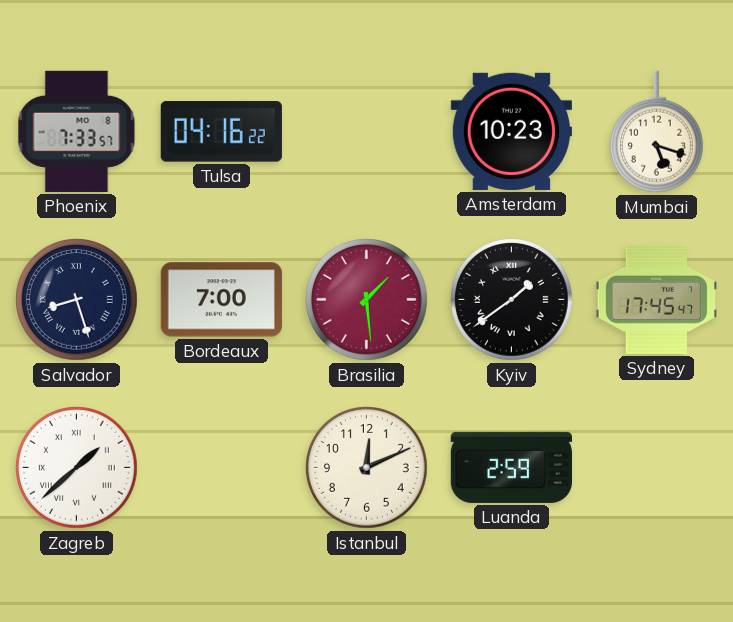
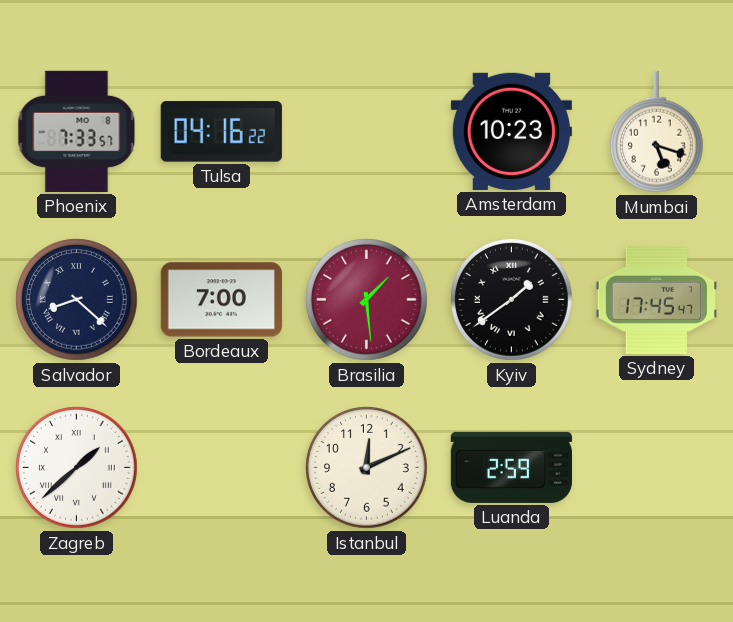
Salvador: 8:27 -> 8:22
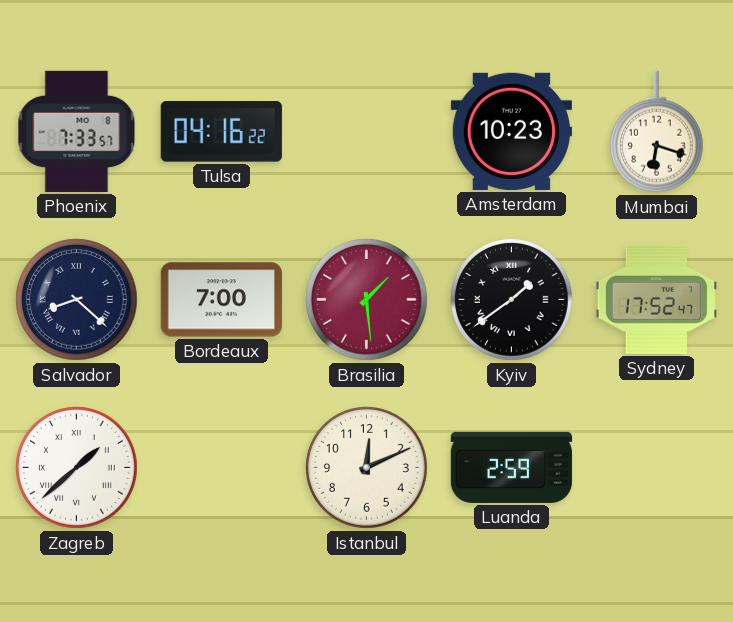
Mumbai: 5:18 -> 6:18
Sydney: 17:45 -> 17:52
